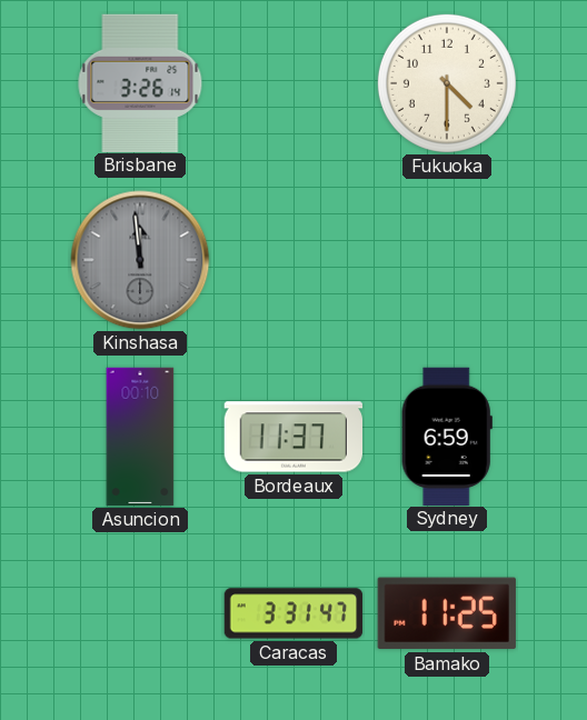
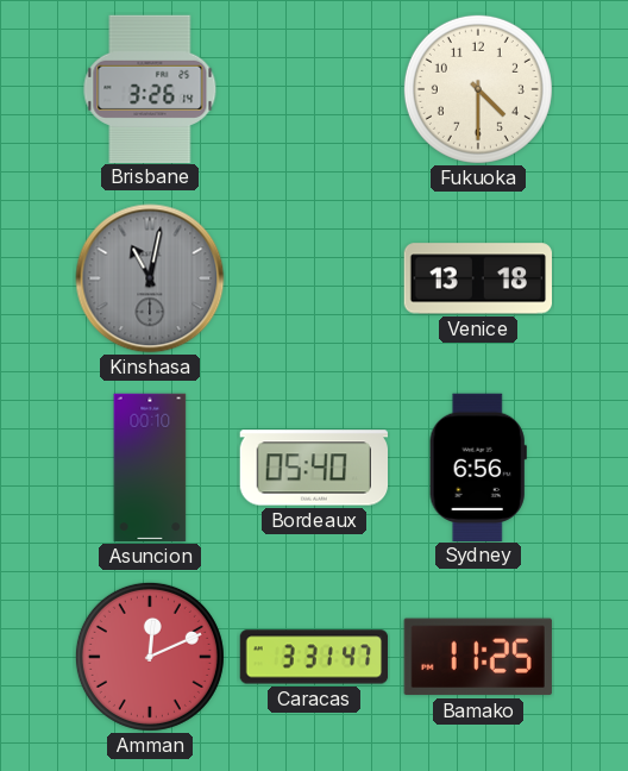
Kinshasa: 11:59 -> 11:02
Venice: none -> 13:18
Bordeaux: 11:37 -> 05:40
Sydney: 6:59 -> 6:56
Amman: none -> 12:11
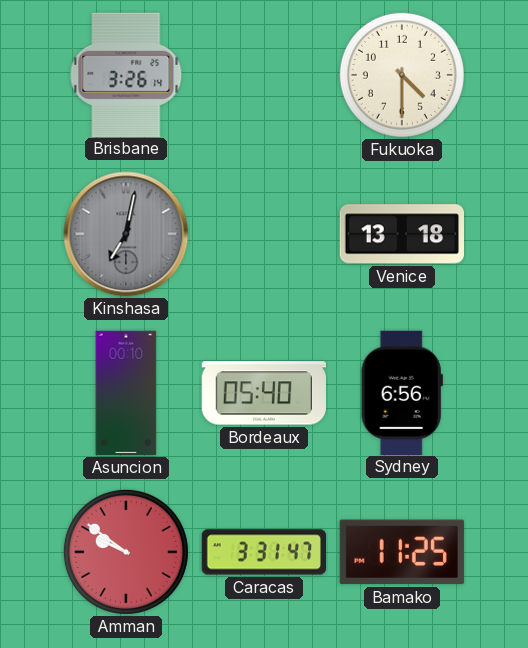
Kinshasa: 11:02 -> 7:02
Amman: 12:11 -> 9:51
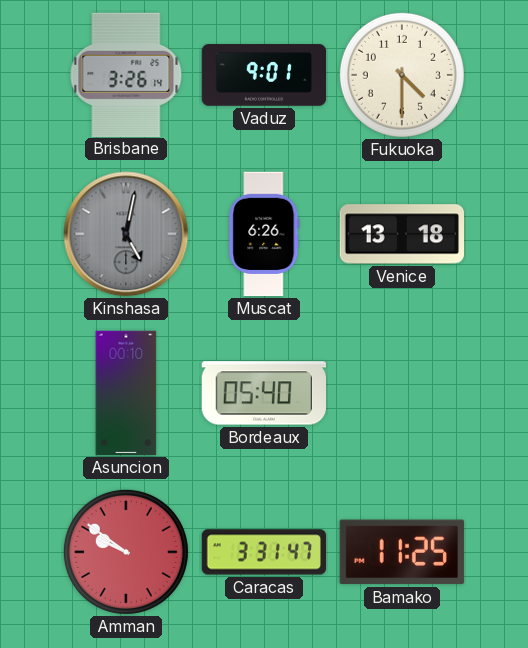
Vaduz: none -> 9:01
Kinshasa: 7:02 -> 5:02
Muscat: none -> 6:26
Sydney: 6:56 -> none
